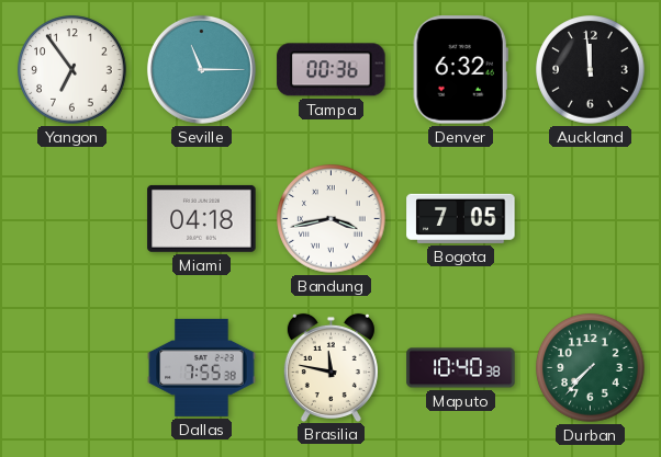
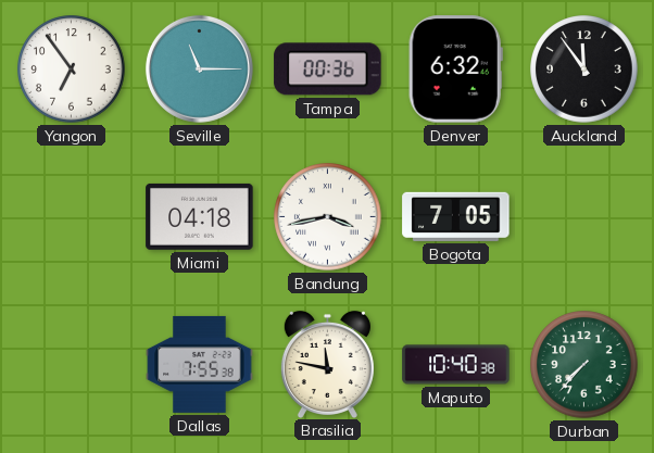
Auckland: 11:59 -> 11:54
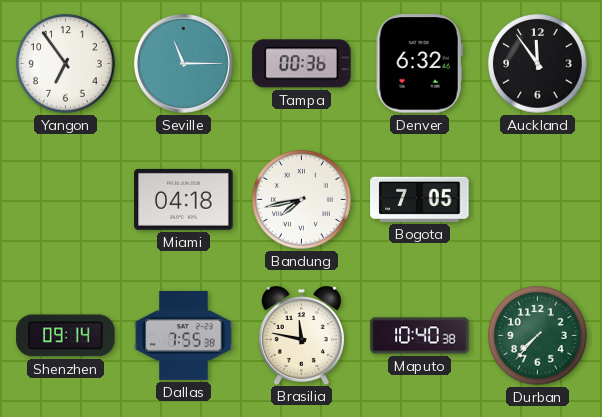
Bandung: 3:43 -> 7:43
Shenzhen: none -> 09:14
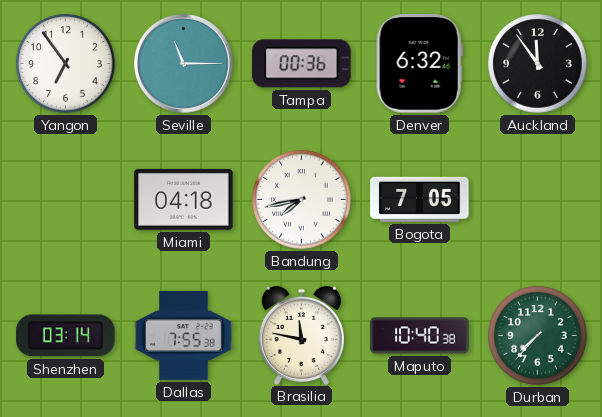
Shenzhen: 09:14 -> 03:14
